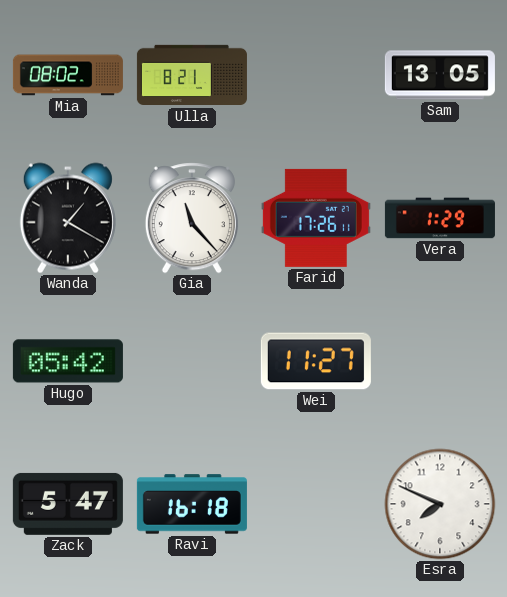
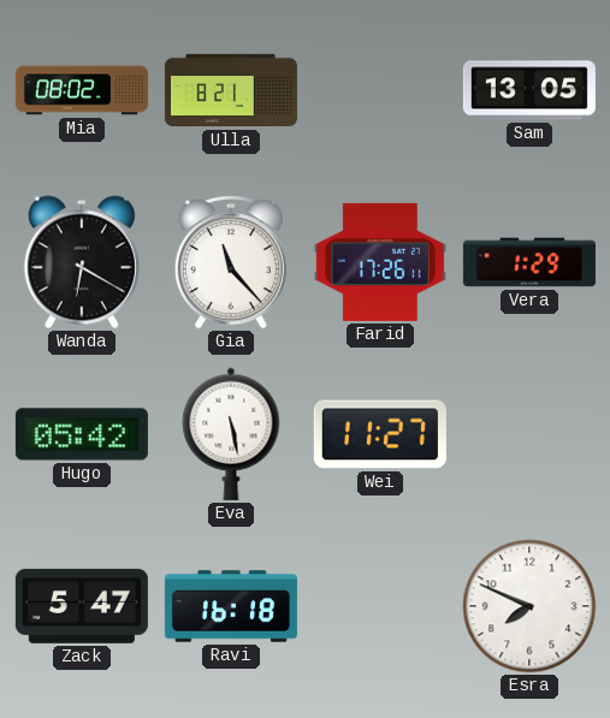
Wanda: 1:20 -> 6:20
Eva: none -> 5:28
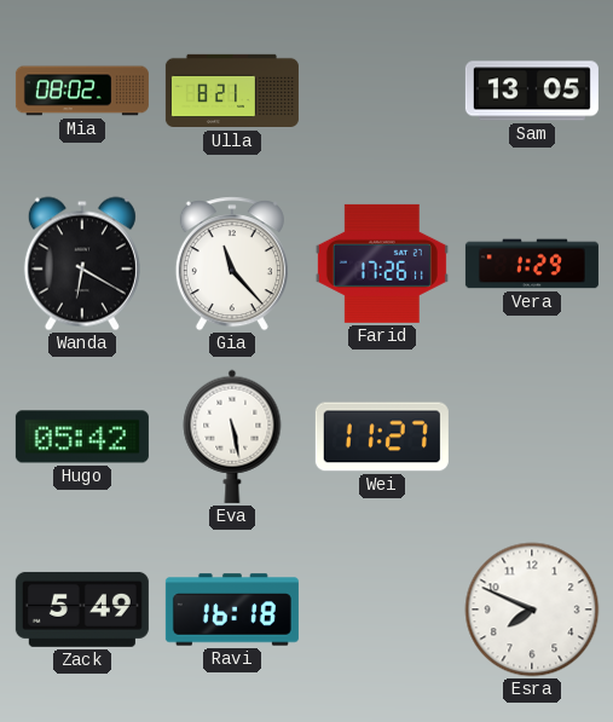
Zack: 5:47 -> 5:49
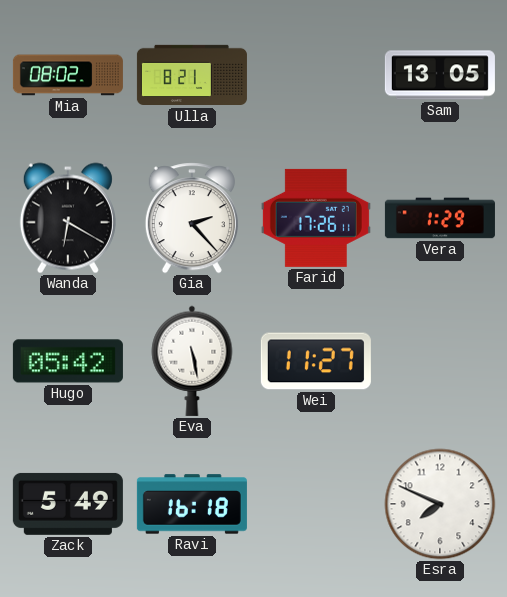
Gia: 11:23 -> 2:23
